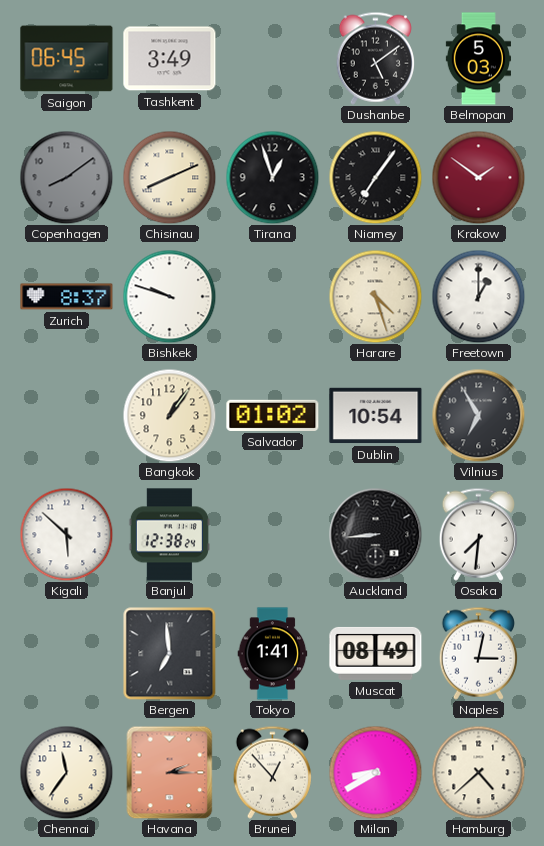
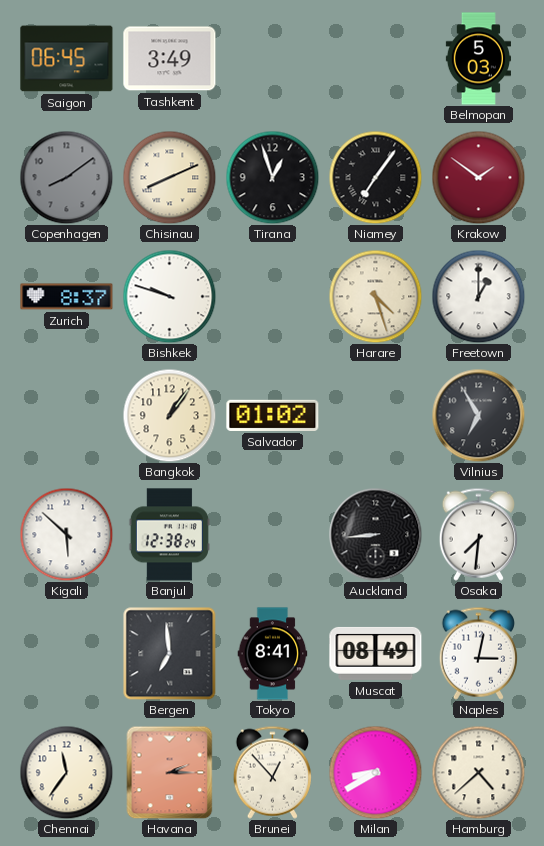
Dushanbe: 5:09 -> none
Dublin: 10:54 -> none
Tokyo: 1:41 -> 8:41
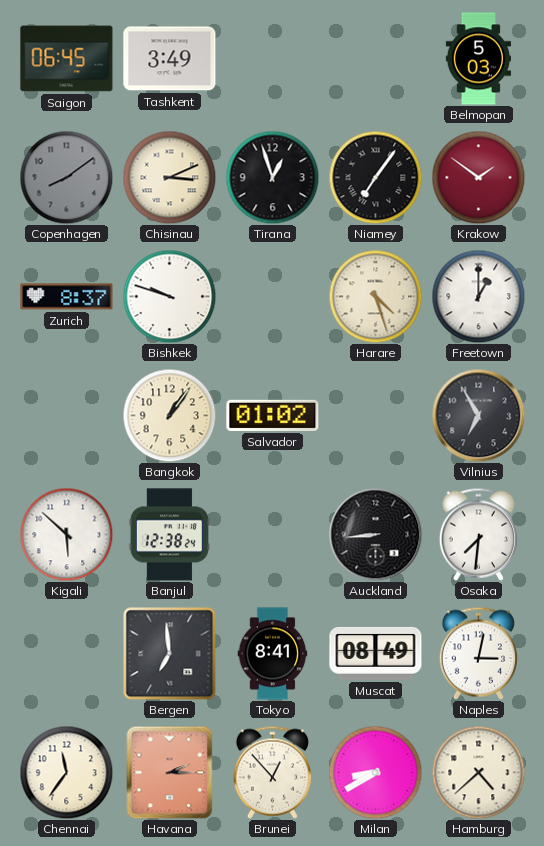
Chisinau: 8:11 -> 3:11
